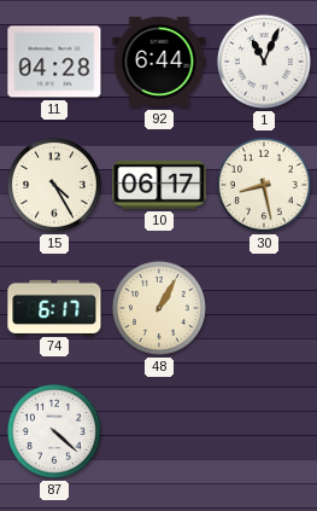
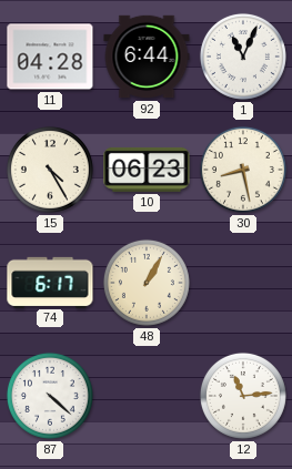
10: 06:17 -> 06:23
12: none -> 11:14
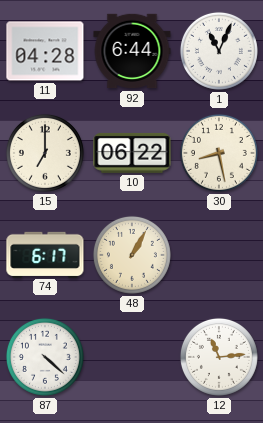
15: 4:25 -> 7:00
10: 06:23 -> 06:22
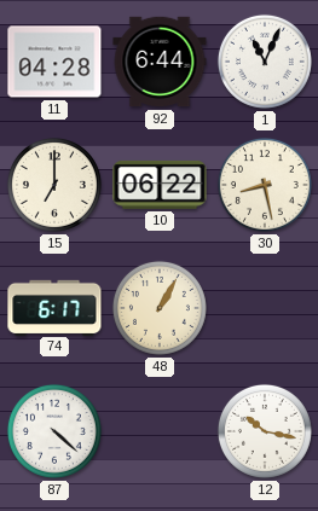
12: 11:14 -> 10:17
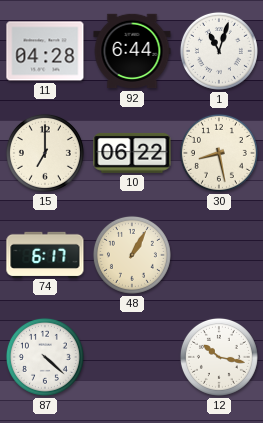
1: 11:04 -> 11:03
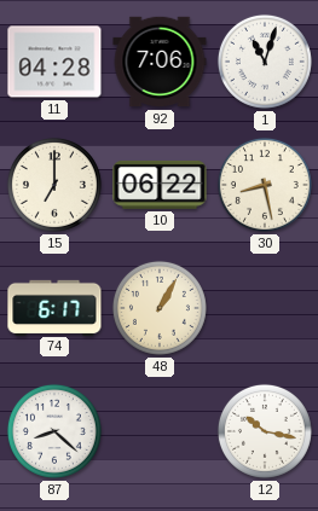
92: 6:44 -> 7:06
87: 4:22 -> 8:22
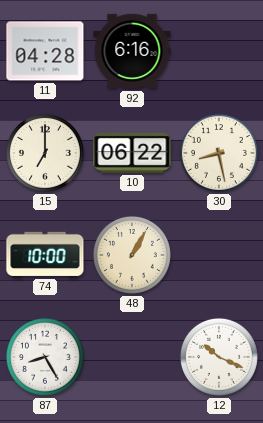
92: 7:06 -> 6:16
1: 11:03 -> none
74: 6:17 -> 10:00
87: 8:22 -> 8:25
12: 10:17 -> 10:19
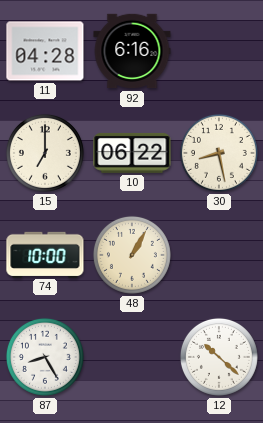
12: 10:19 -> 10:22
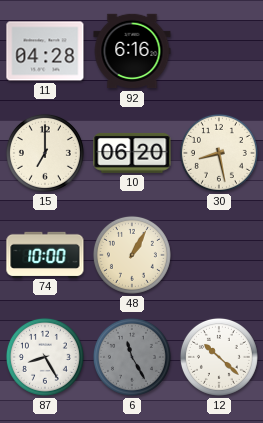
10: 06:22 -> 06:20
6: none -> 11:25
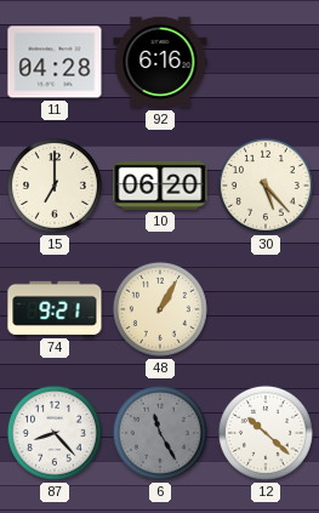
30: 8:28 -> 5:23
74: 10:00 -> 9:21
87: 8:25 -> 8:23
